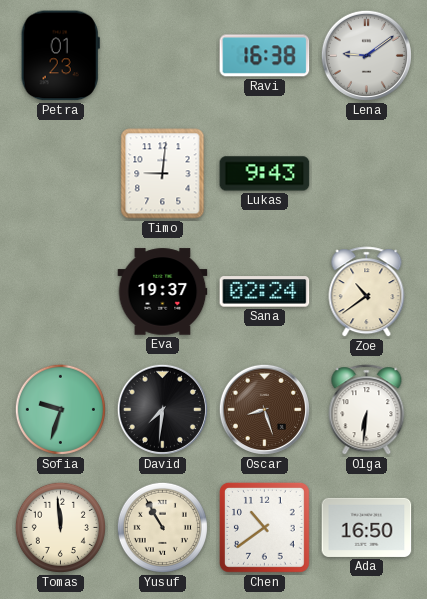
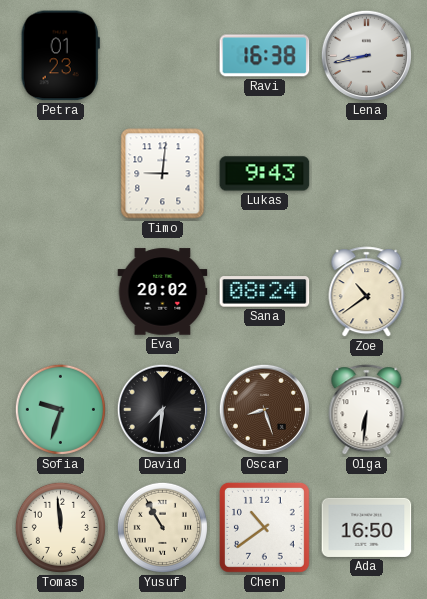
Lena: 9:09 -> 8:43
Eva: 19:37 -> 20:02
Sana: 02:24 -> 08:24
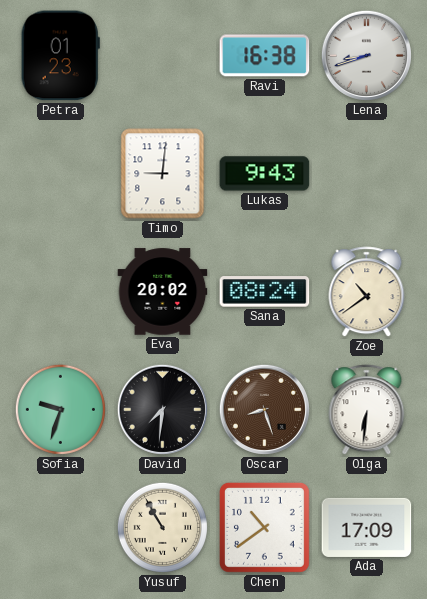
Lena: 8:43 -> 8:42
Tomas: 11:59 -> none
Ada: 16:50 -> 17:09
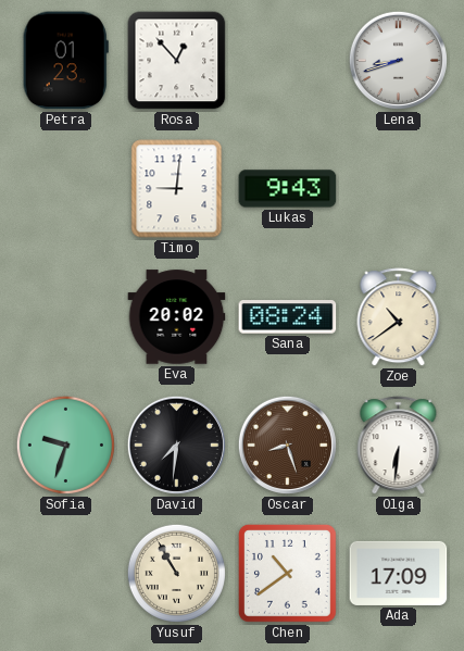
Rosa: none -> 12:53
Ravi: 16:38 -> none
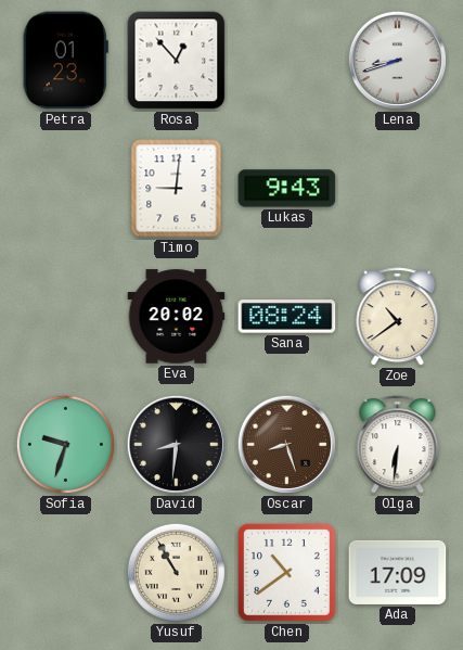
David: 7:31 -> 8:31
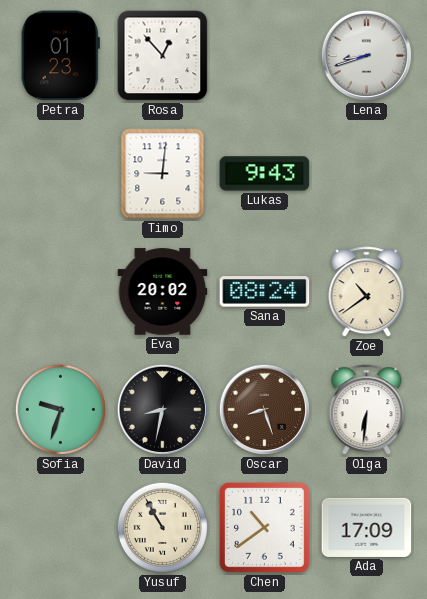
David: 8:31 -> 8:32
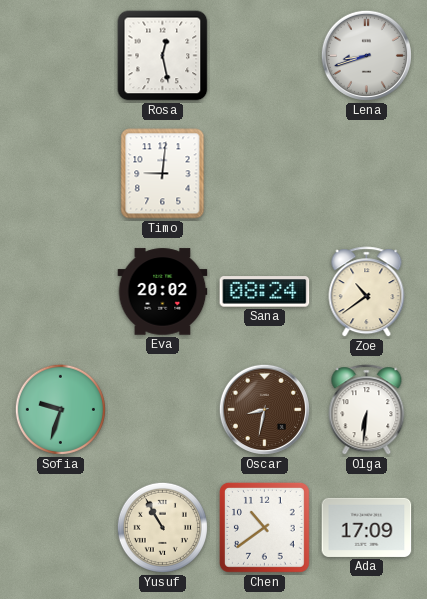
Petra: 01:23 -> none
Rosa: 12:53 -> 12:28
Lukas: 9:43 -> none
David: 8:32 -> none
Oscar: 8:27 -> 8:32
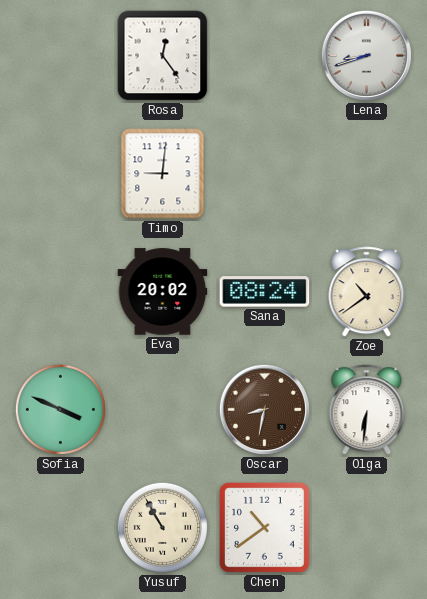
Rosa: 12:28 -> 12:24
Sofia: 9:33 -> 3:49
Ada: 17:09 -> none
